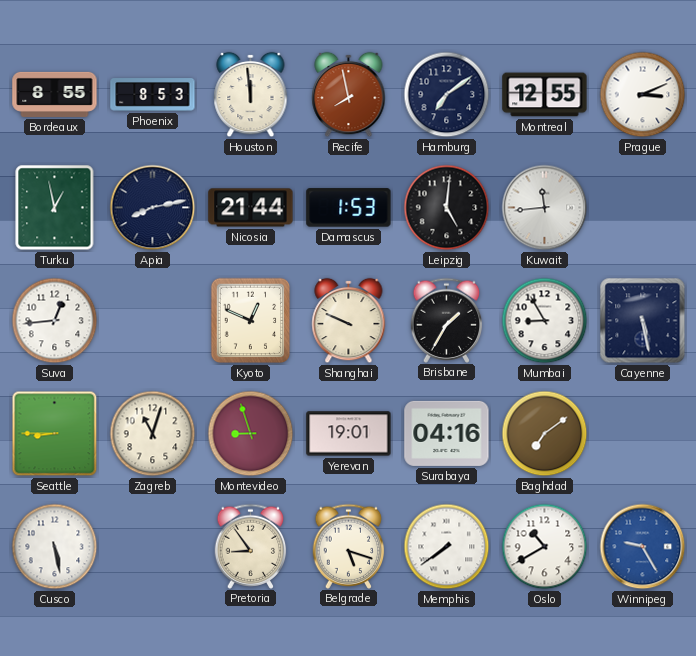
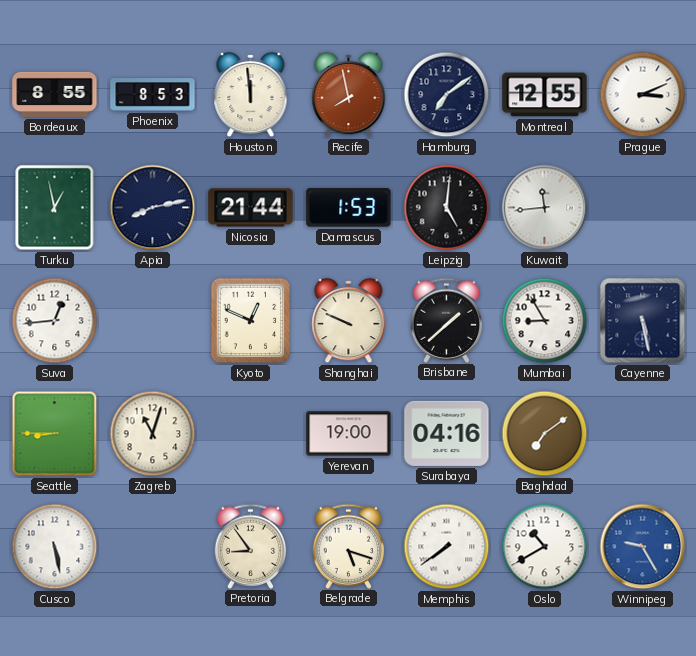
Brisbane: 1:35 -> 1:38
Montevideo: 8:57 -> none
Yerevan: 19:01 -> 19:00
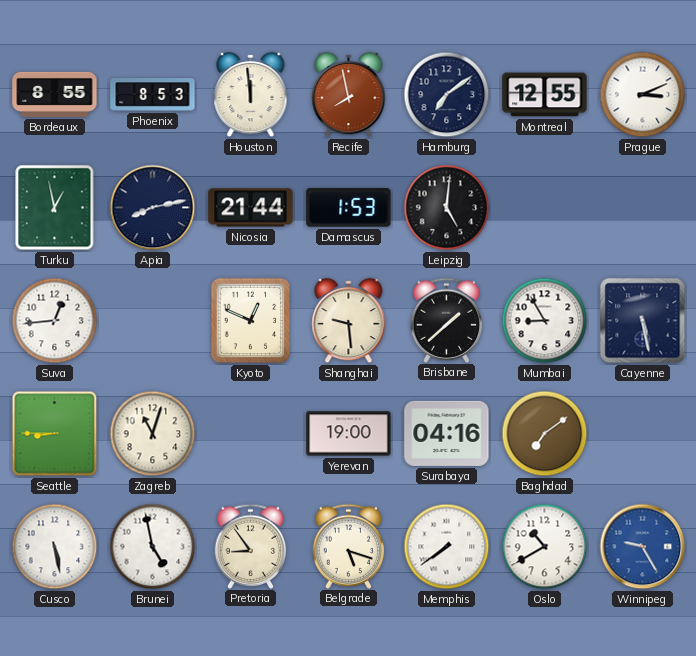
Kuwait: 11:44 -> none
Shanghai: 9:49 -> 9:29
Brunei: none -> 4:58
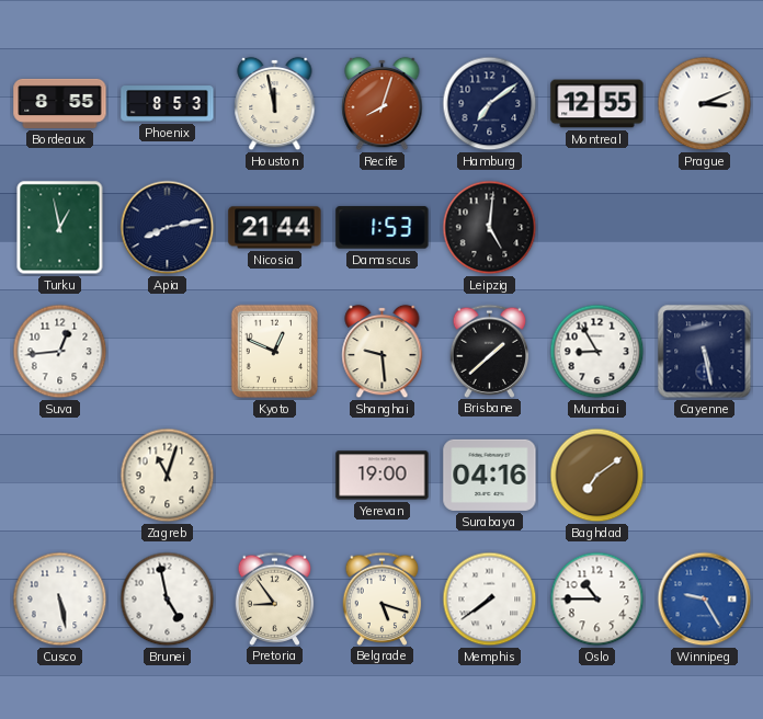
Houston: 11:59 -> 11:58
Recife: 7:58 -> 8:03
Seattle: 8:45 -> none
Oslo: 10:40 -> 10:45
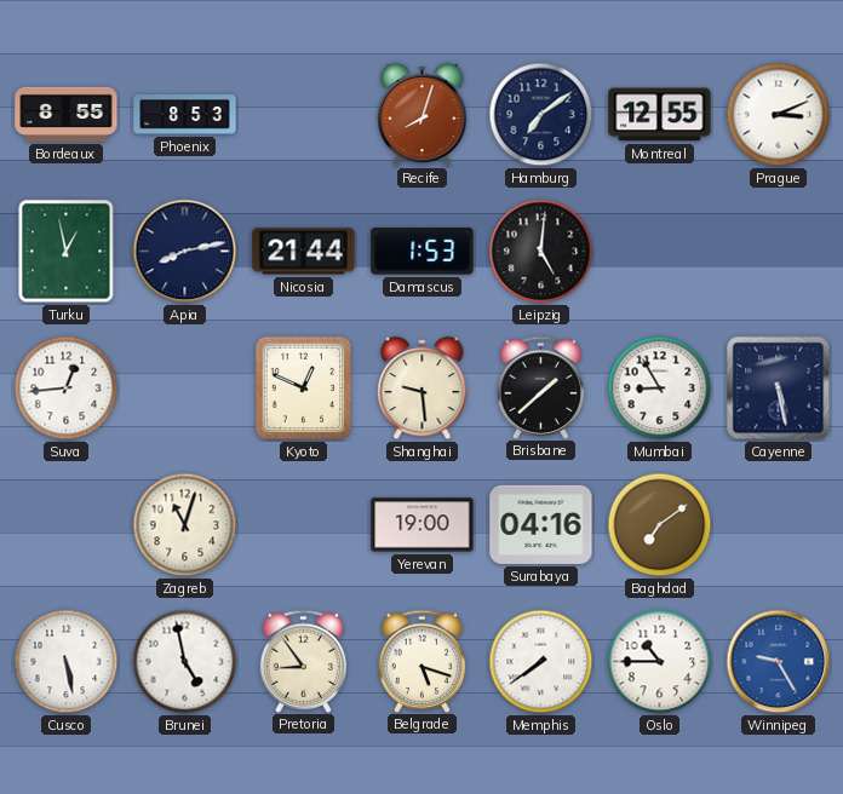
Houston: 11:58 -> none
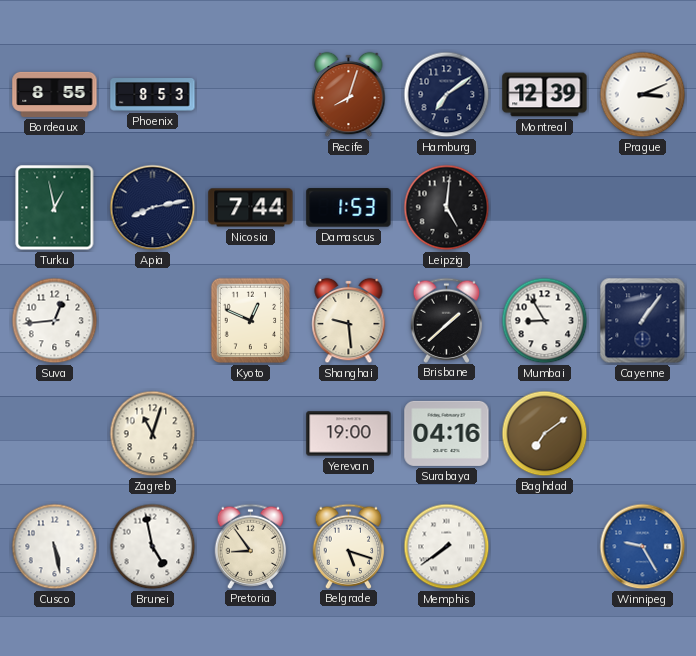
Montreal: 12:55 -> 12:39
Nicosia: 21:44 -> 7:44
Cayenne: 5:28 -> 1:06
Oslo: 10:45 -> none
